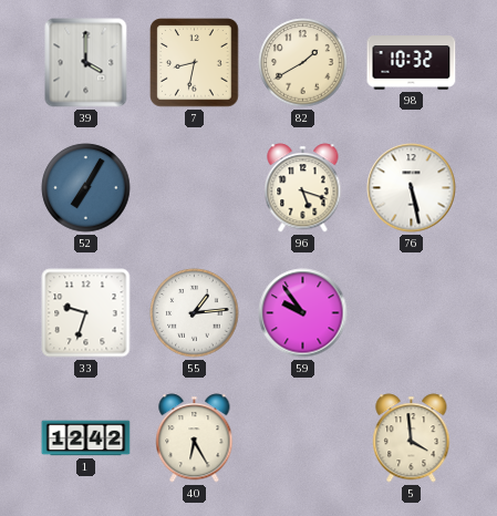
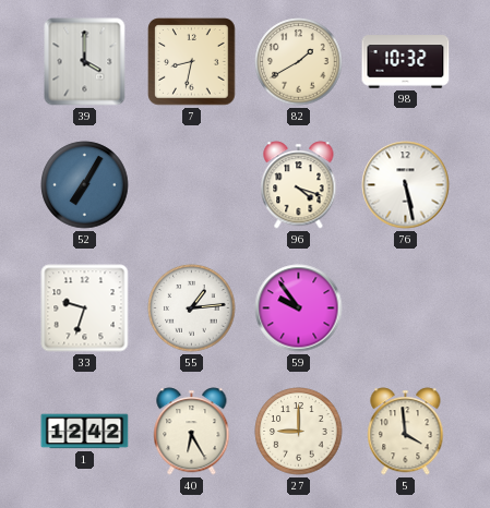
96: 5:18 -> 4:18
27: none -> 9:00
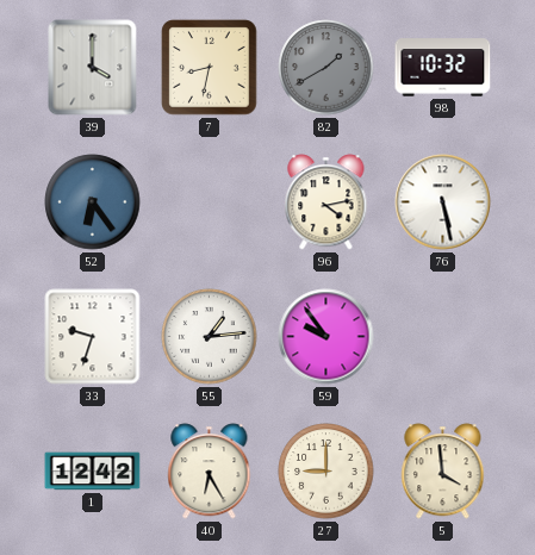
82 dial: cream -> grey
52: 7:05 -> 6:24
96: 4:18 -> 4:13
